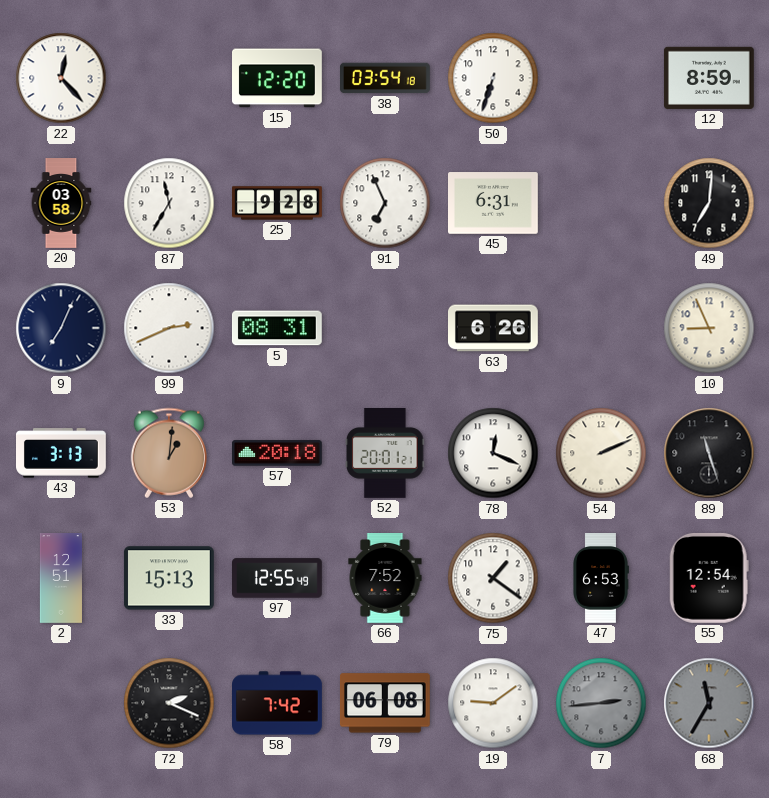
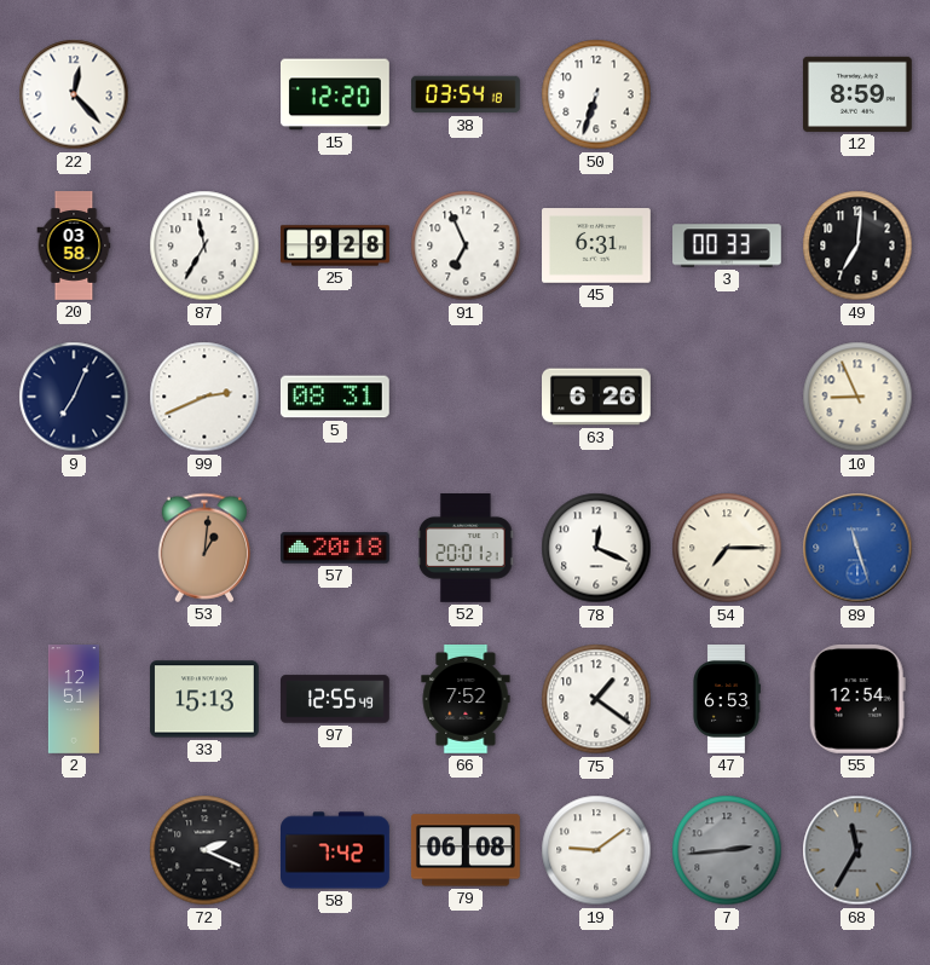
3: none -> 00:33
43: 3:13 -> none
54: 2:11 -> 7:15
89 dial: black -> blue
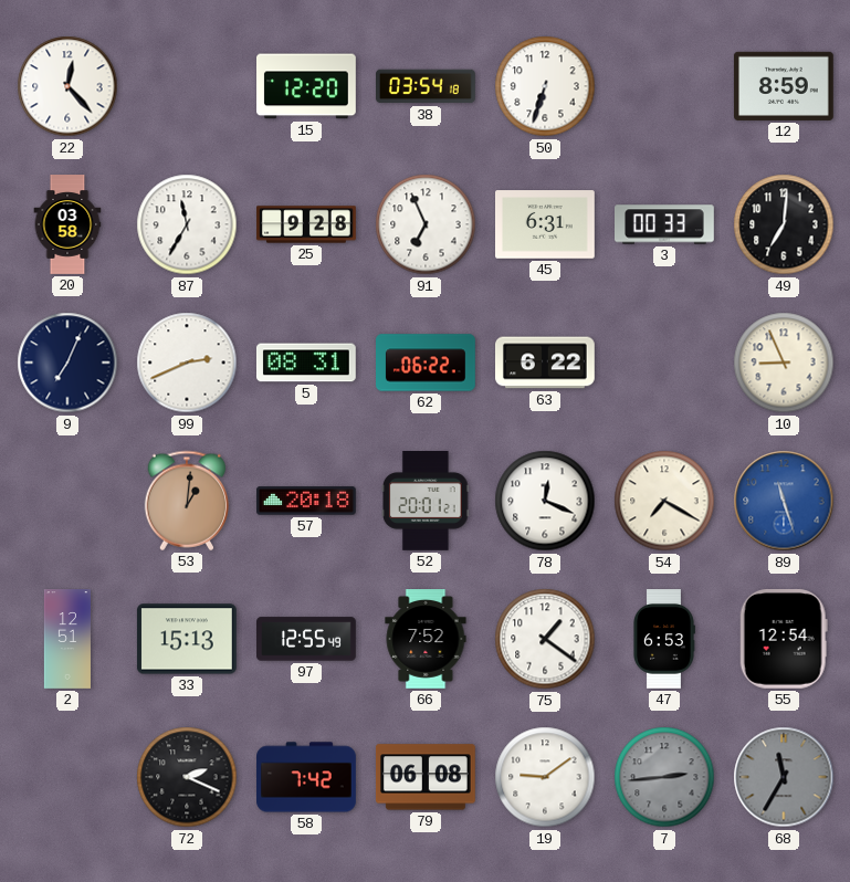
62: none -> 06:22
63: 6:26 -> 6:22
54: 7:15 -> 7:20
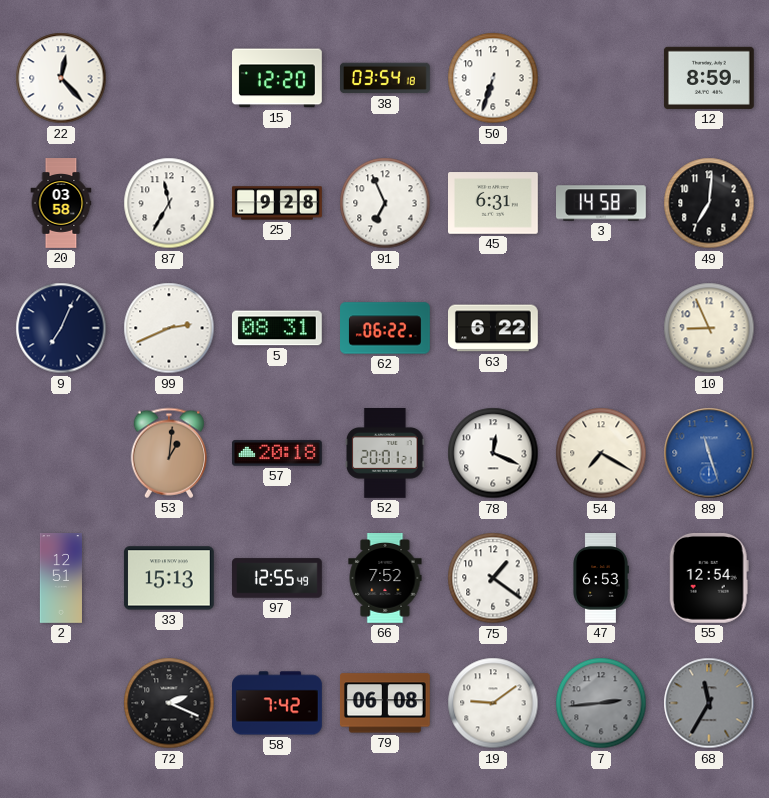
3: 00:33 -> 14:58
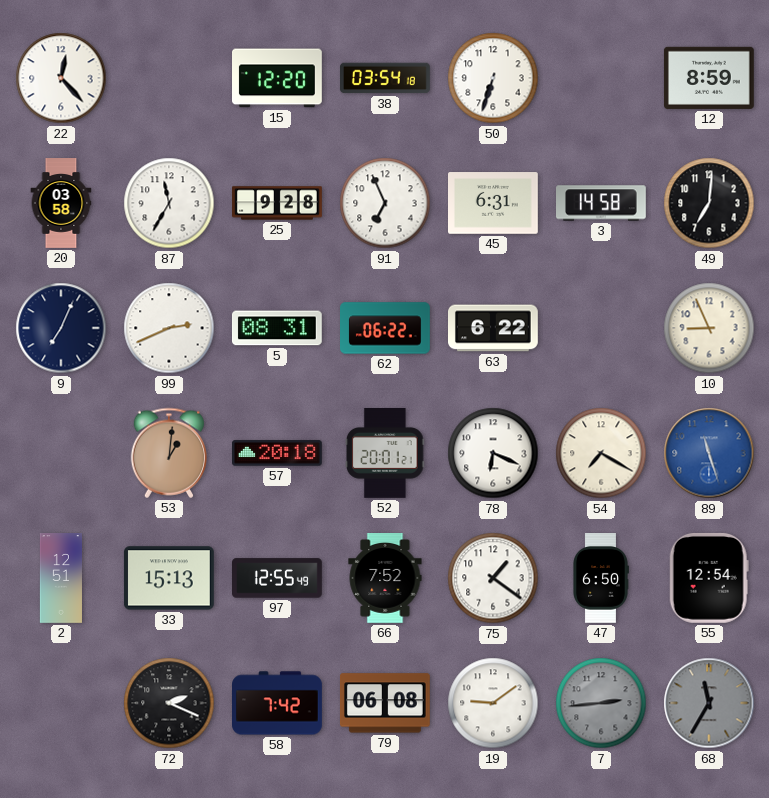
78: 12:19 -> 6:19
47: 6:53 -> 6:50
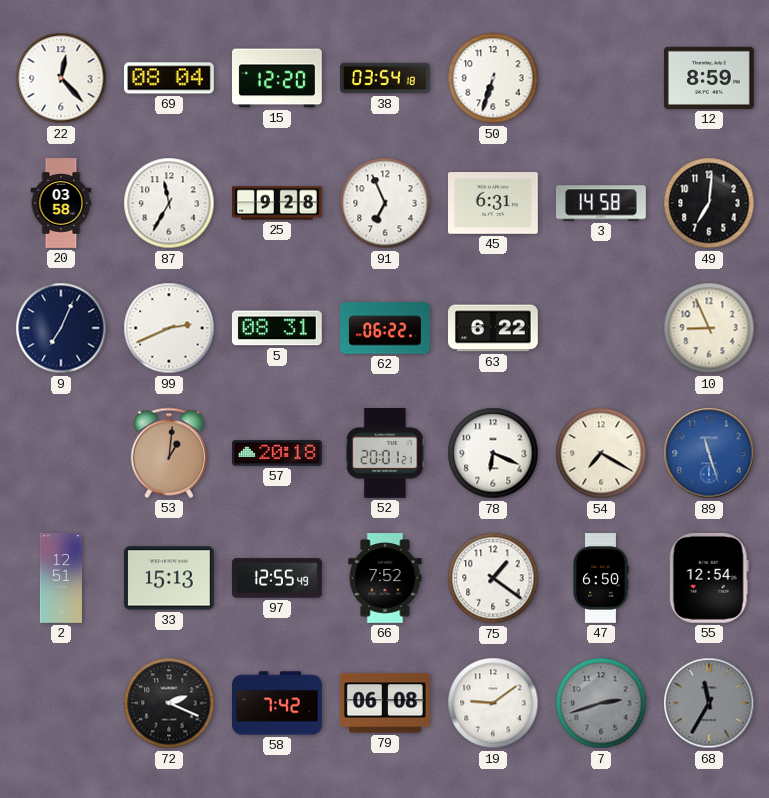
69: none -> 08:04
7: 2:44 -> 2:42
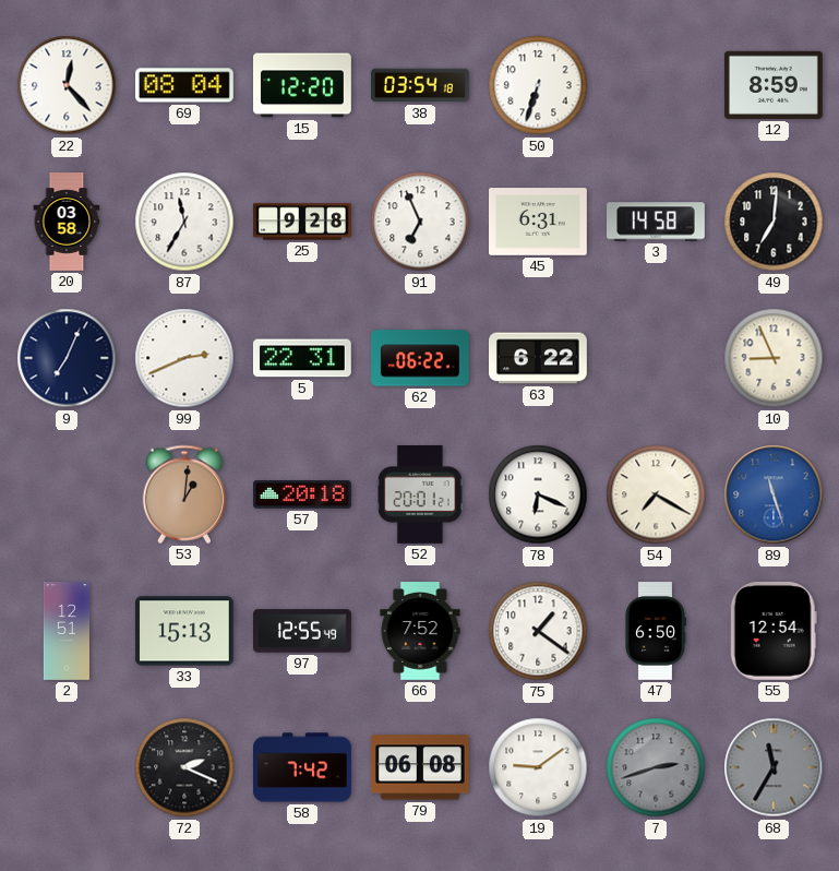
5: 08:31 -> 22:31
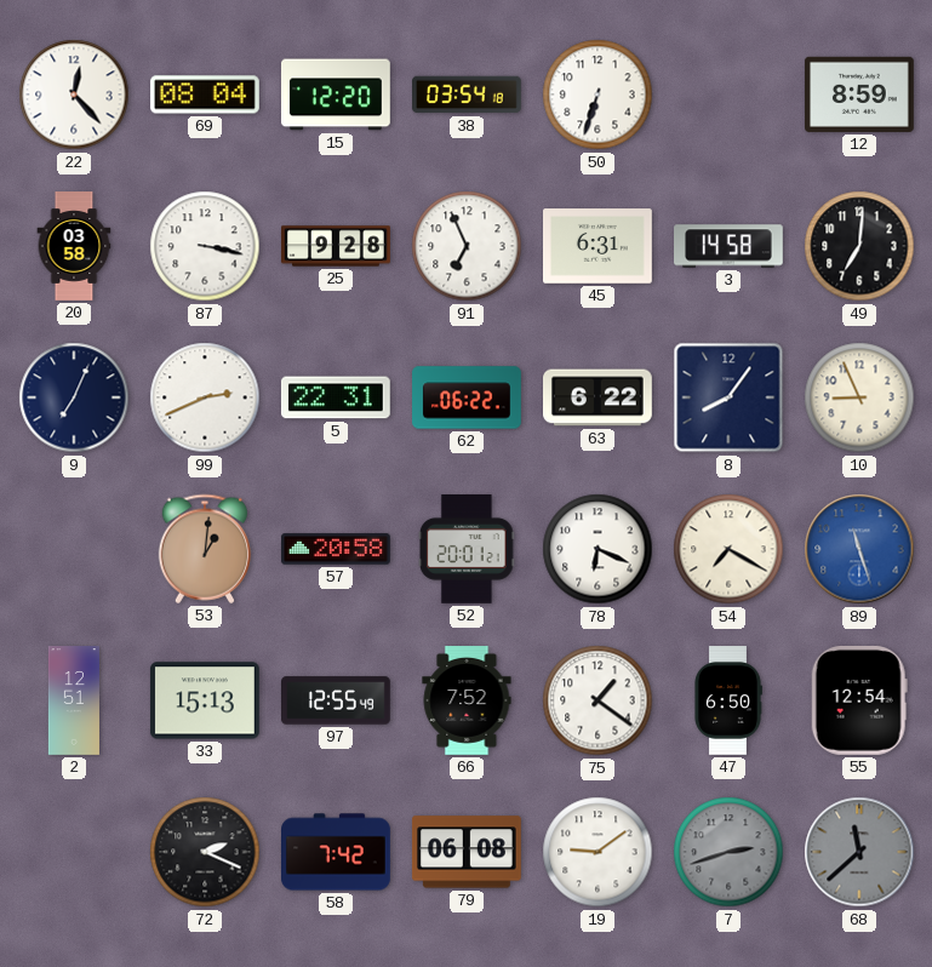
87: 11:35 -> 3:17
8: none -> 8:06
57: 20:18 -> 20:58
68: 11:35 -> 11:38
